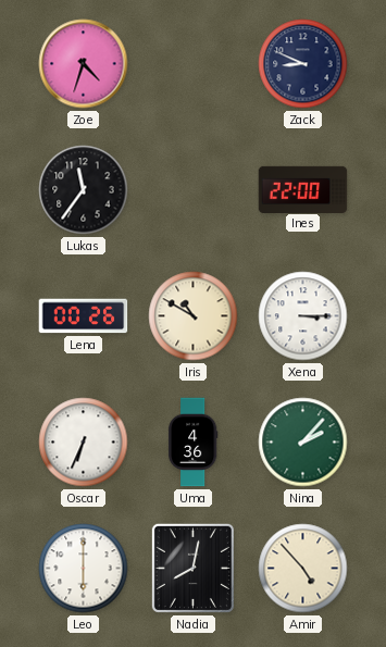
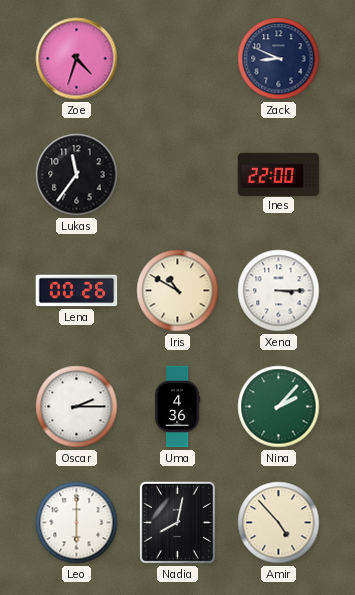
Oscar: 6:34 -> 2:15
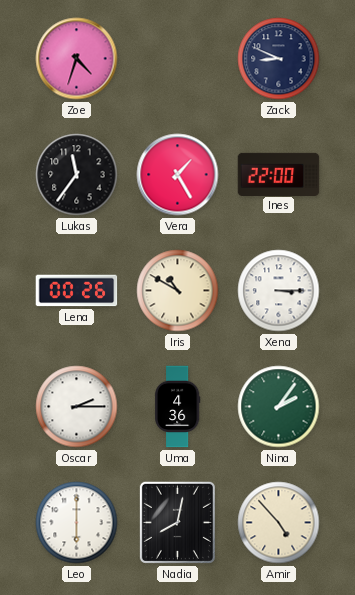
Vera: none -> 1:25
Nina: 2:07 -> 2:06
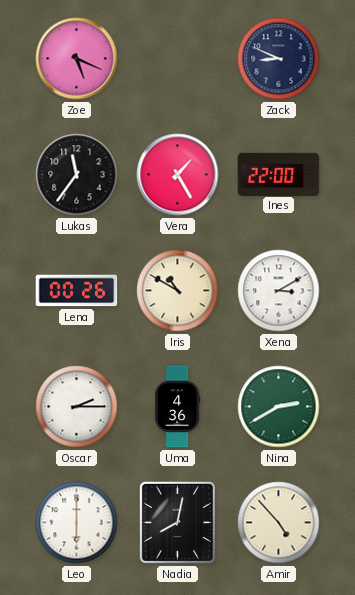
Zoe: 4:33 -> 5:19
Xena: 3:15 -> 3:10
Nina: 2:06 -> 2:40
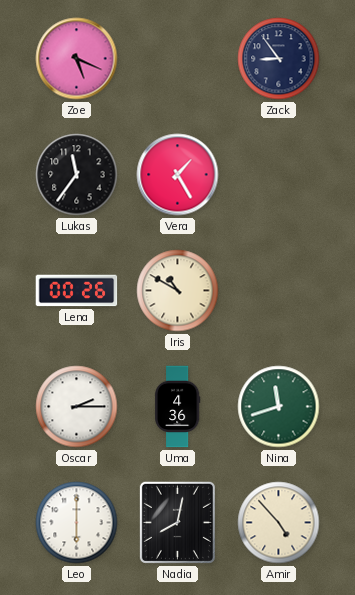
Zack: 8:49 -> 8:54
Ines: 22:00 -> none
Xena: 3:10 -> none
Nina: 2:40 -> 11:42
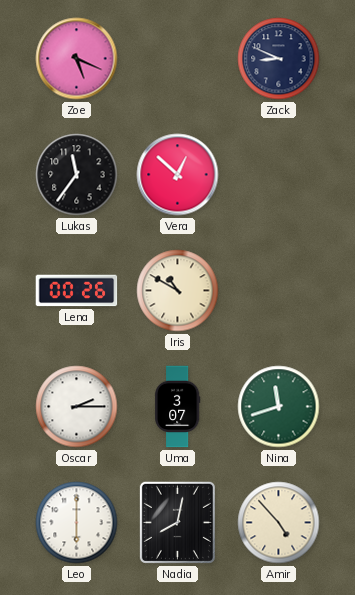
Zack: 8:54 -> 8:49
Vera: 1:25 -> 12:52
Uma: 4:36 -> 3:07
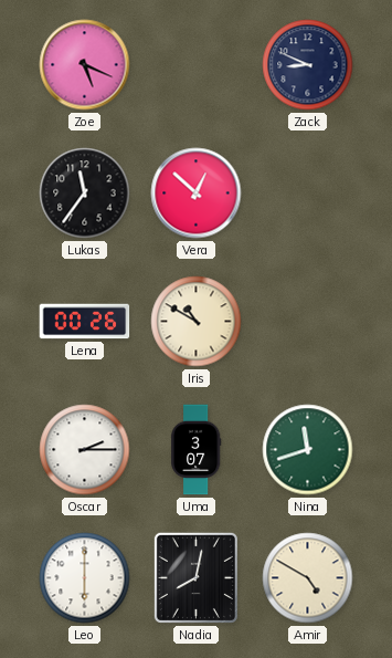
Amir: 4:53 -> 4:50
